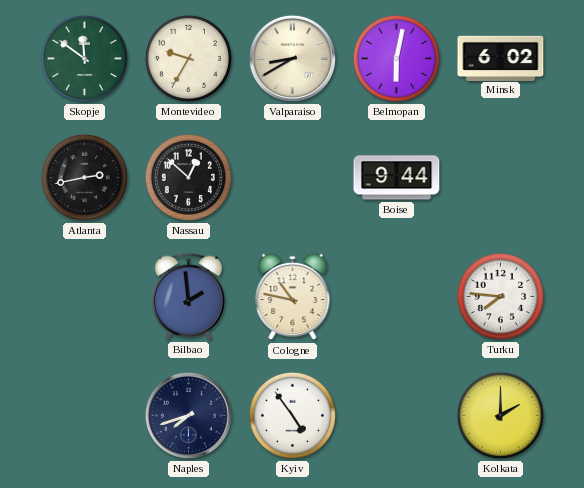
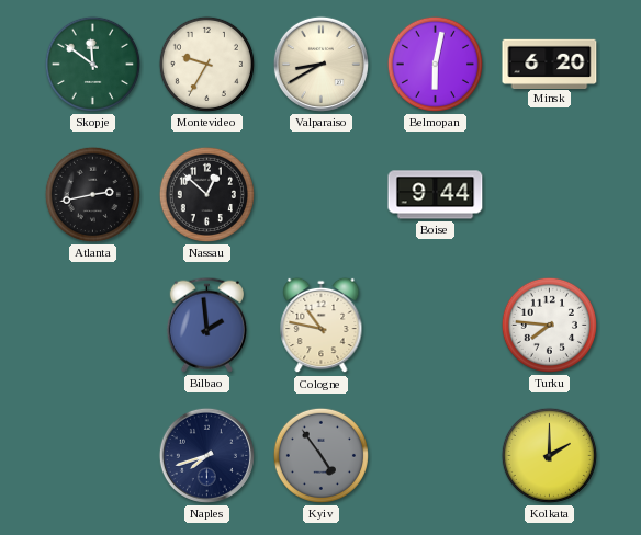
Minsk: 6:02 -> 6:20
Kyiv dial: white -> grey
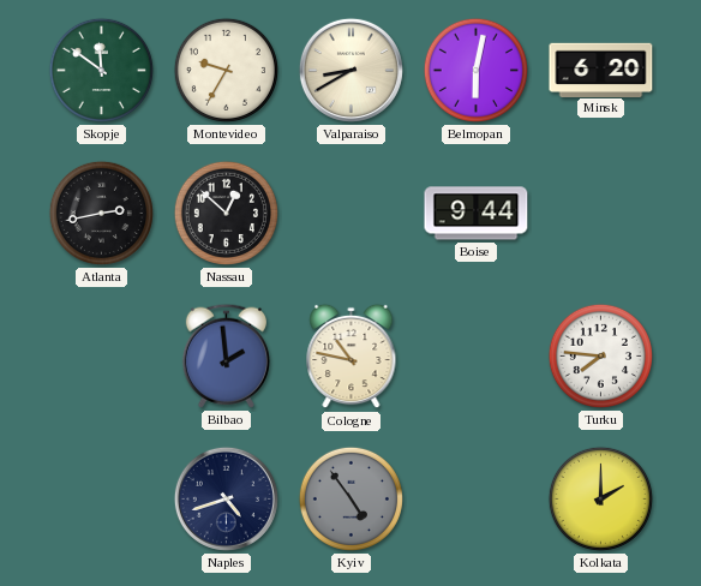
Naples: 7:42 -> 4:42
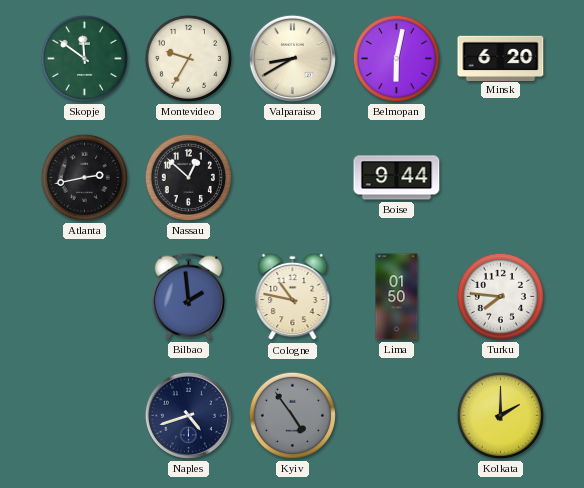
Lima: none -> 01:50
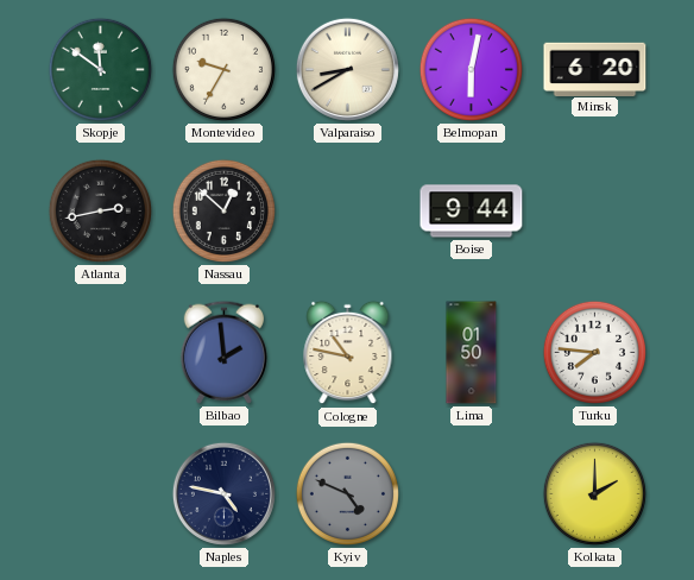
Naples: 4:42 -> 4:47
Kyiv: 4:54 -> 4:49
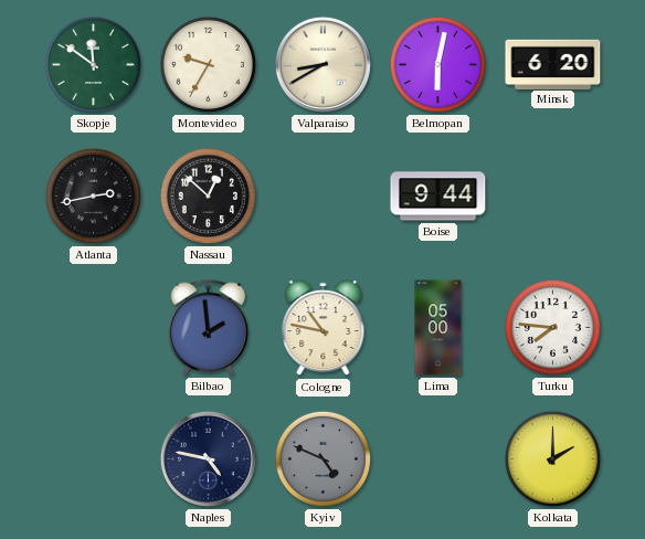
Lima: 01:50 -> 05:00
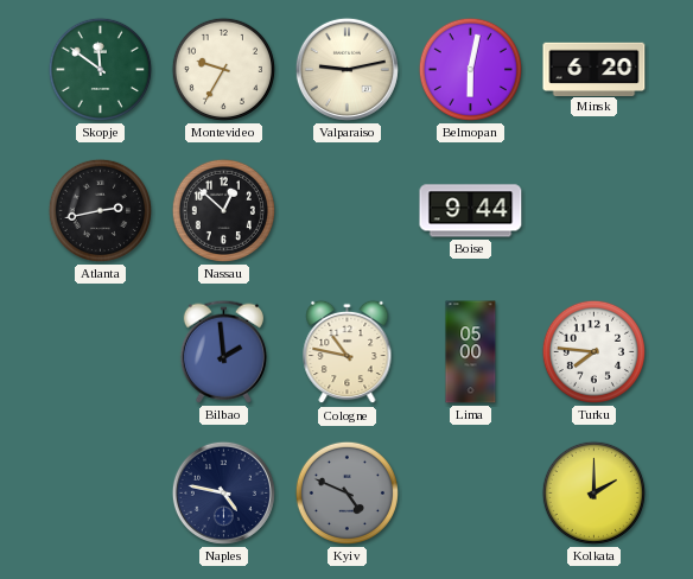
Valparaiso: 8:40 -> 9:13
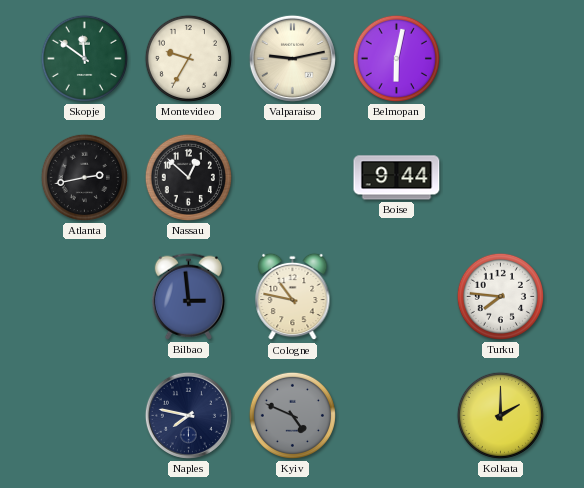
Minsk: 6:20 -> none
Bilbao: 1:59 -> 2:59
Lima: 05:00 -> none
Naples: 4:47 -> 7:47
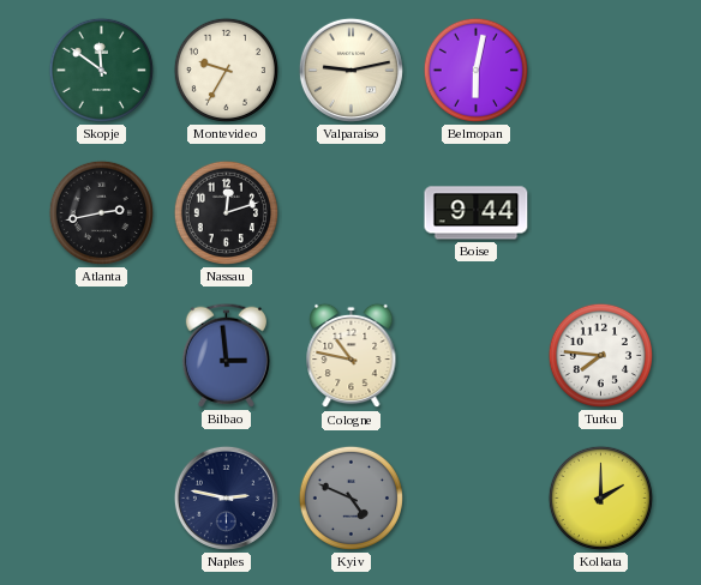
Nassau: 12:52 -> 12:12
Naples: 7:47 -> 2:47
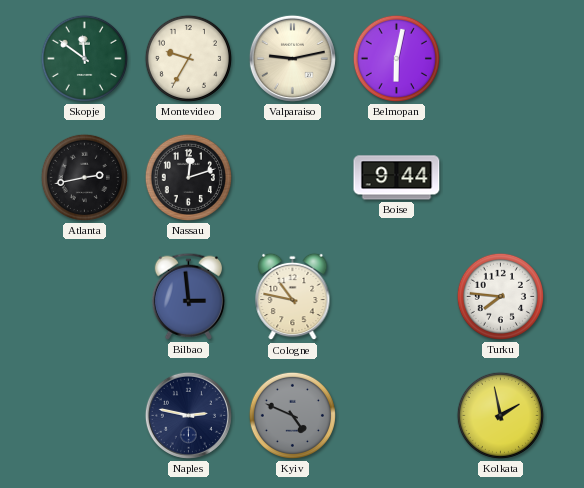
Kolkata: 2:00 -> 1:58
